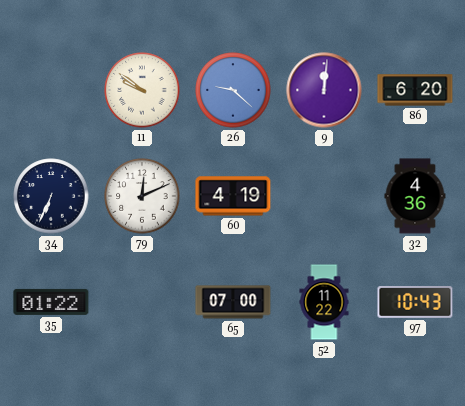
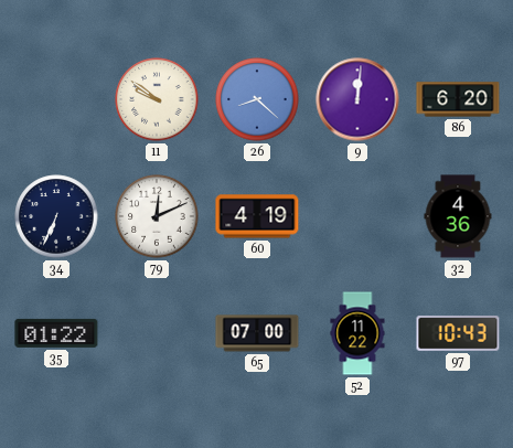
26: 9:22 -> 8:22
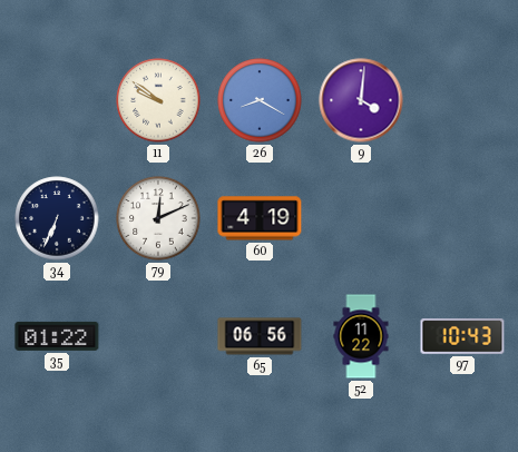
26: 8:22 -> 8:20
9: 12:01 -> 4:01
86: 6:20 -> none
32: 4:36 -> none
65: 07:00 -> 06:56
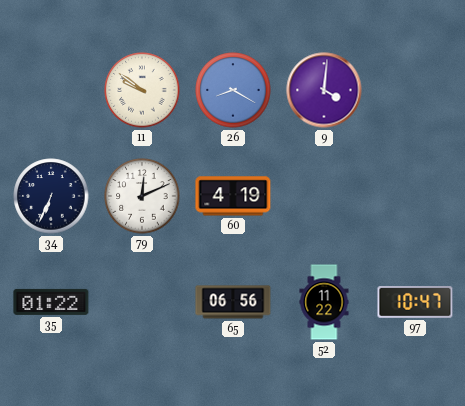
97: 10:43 -> 10:47
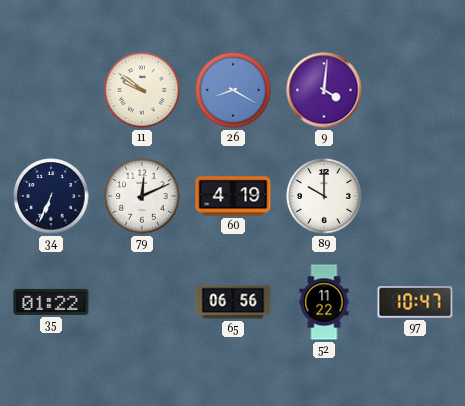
89: none -> 10:00
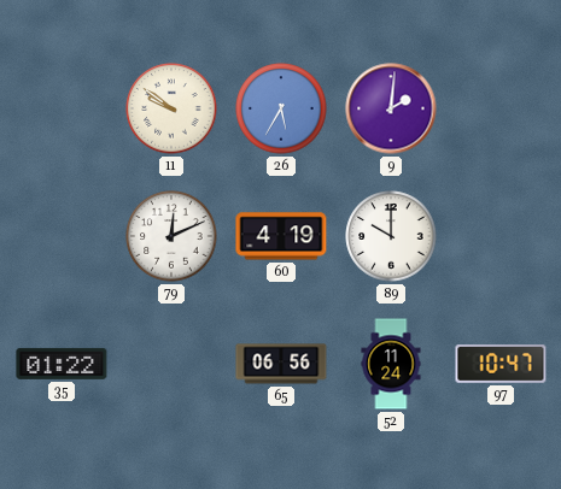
26: 8:20 -> 5:35
9: 4:01 -> 2:01
34: 6:34 -> none
52: 11:22 -> 11:24
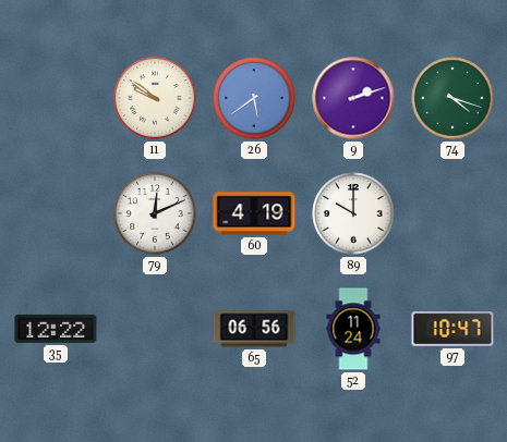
26: 5:35 -> 5:39
9: 2:01 -> 2:12
74: none -> 4:18
35: 01:22 -> 12:22
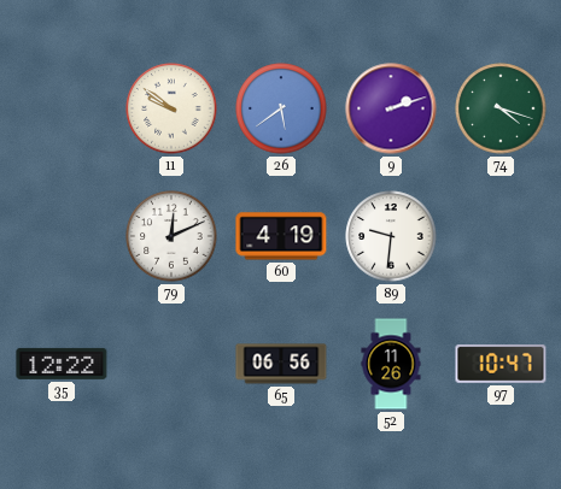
89: 10:00 -> 9:31
52: 11:24 -> 11:26
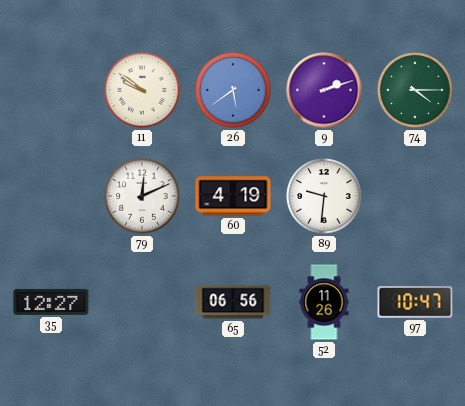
74: 4:18 -> 4:15
35: 12:22 -> 12:27
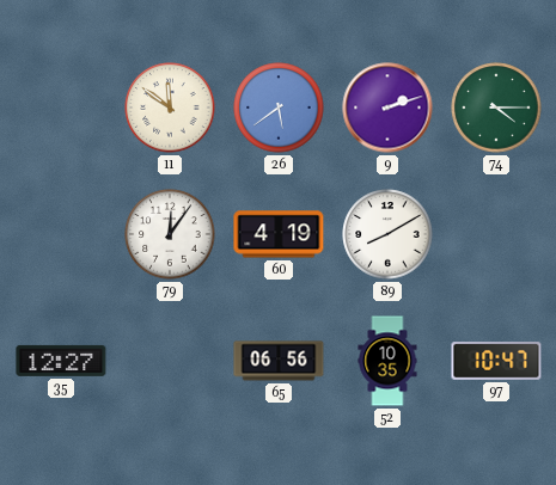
11: 9:51 -> 11:51
79: 12:11 -> 12:06
89: 9:31 -> 8:10
52: 11:26 -> 10:35
